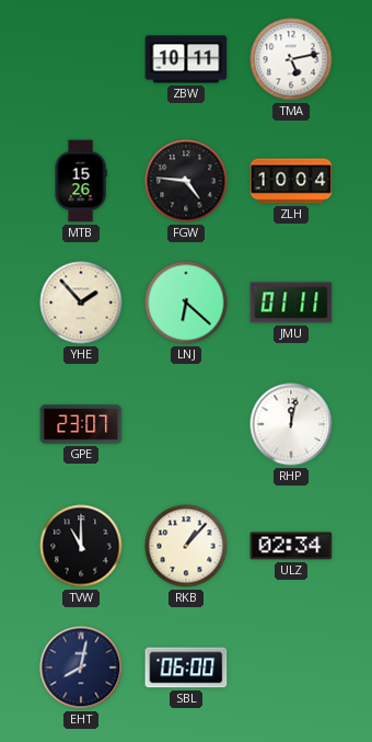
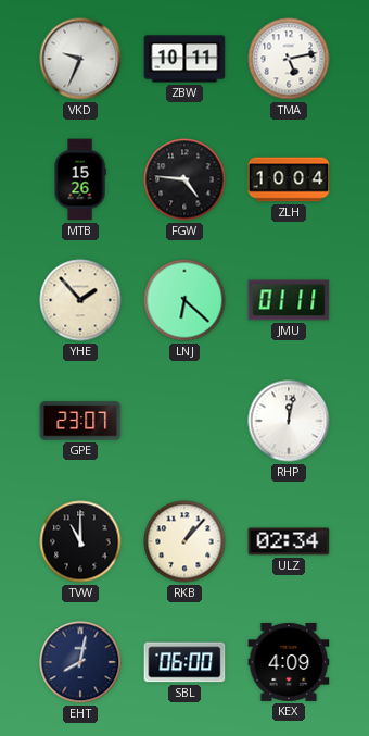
VKD: none -> 9:34
KEX: none -> 4:09
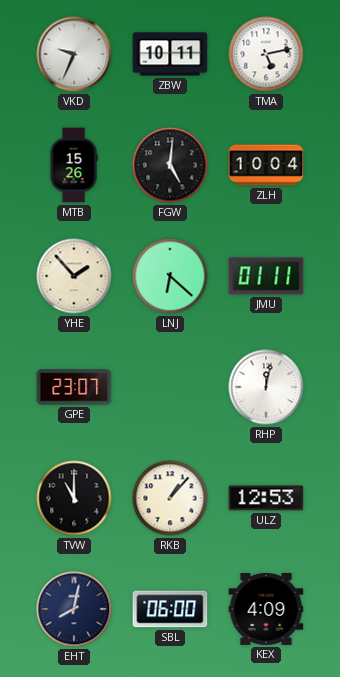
FGW: 4:46 -> 5:01
ULZ: 02:34 -> 12:53
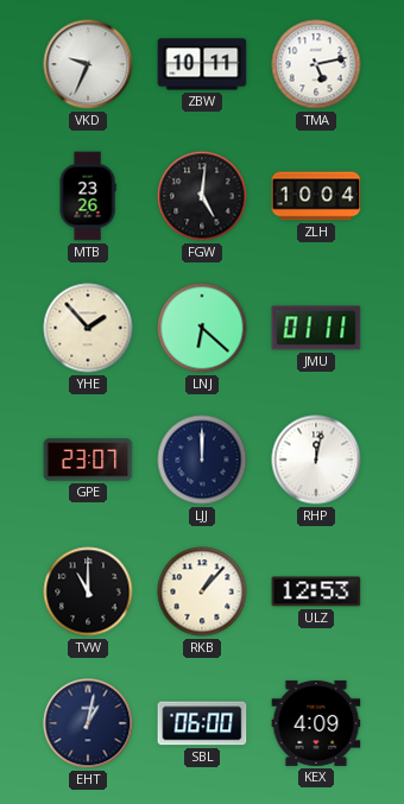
MTB: 15:26 -> 23:26
LJJ: none -> 12:00
EHT: 8:02 -> 1:02
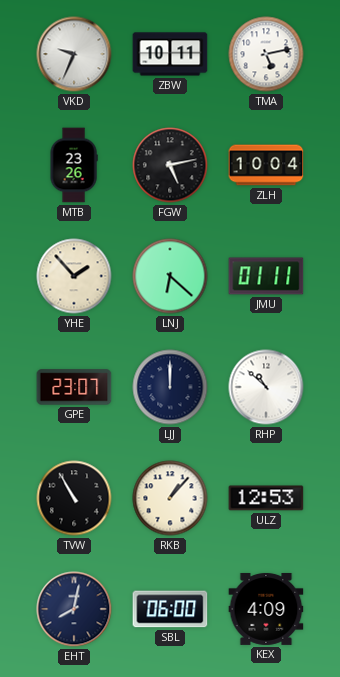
FGW: 5:01 -> 5:13
RHP: 12:02 -> 10:52
TVW: 11:00 -> 10:55
EHT: 1:02 -> 8:02
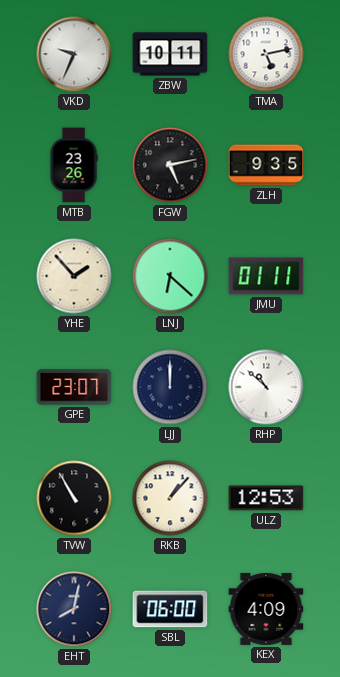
ZLH: 10:04 -> 9:35
